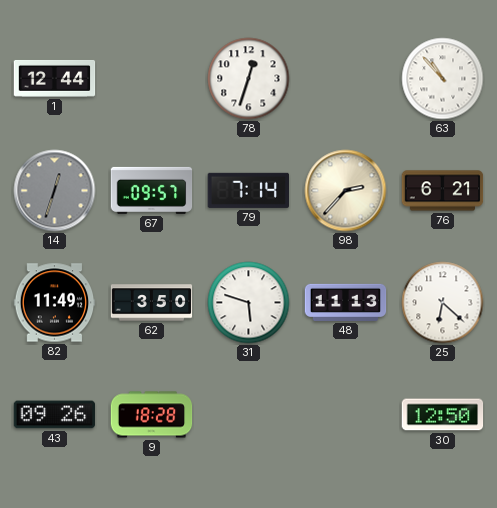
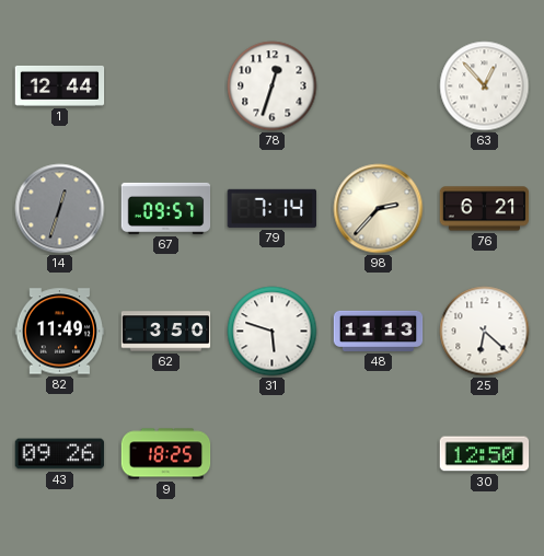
63: 10:53 -> 12:53
9: 18:28 -> 18:25
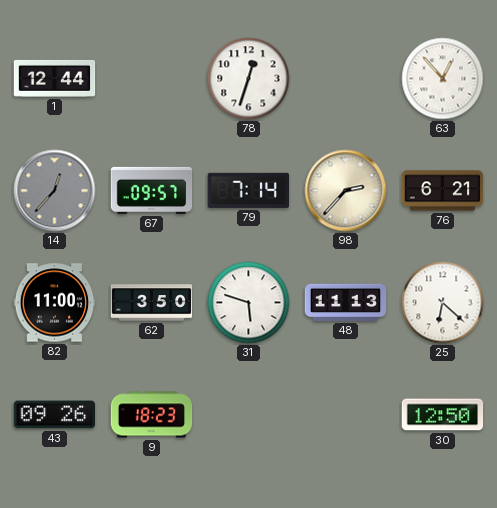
14: 12:33 -> 12:37
82: 11:49 -> 11:00
9: 18:25 -> 18:23
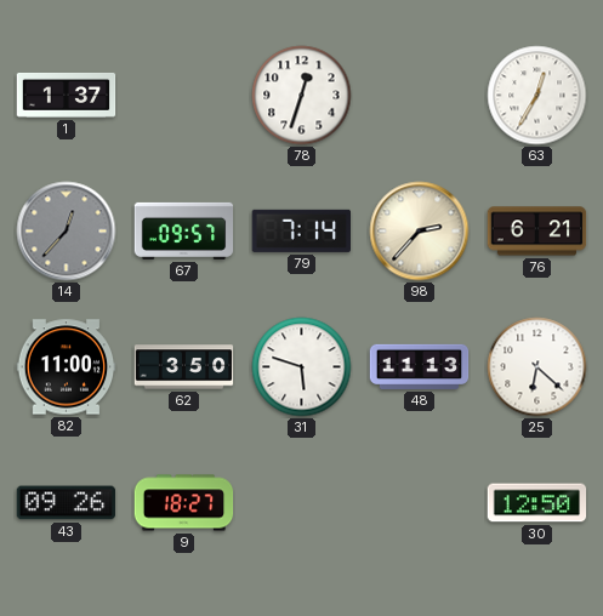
1: 12:44 -> 1:37
63: 12:53 -> 12:35
9: 18:23 -> 18:27
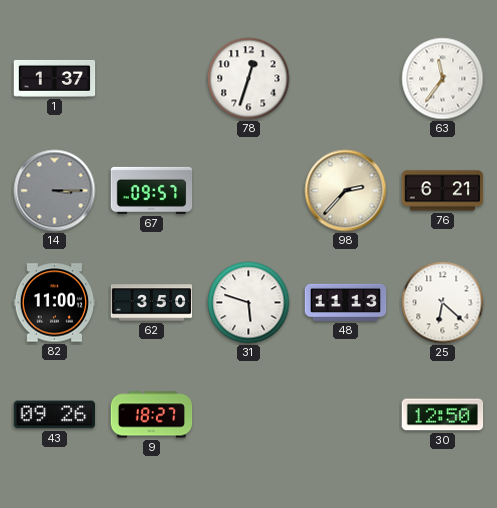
63: 12:35 -> 11:36
14: 12:37 -> 3:15
79: 7:14 -> none
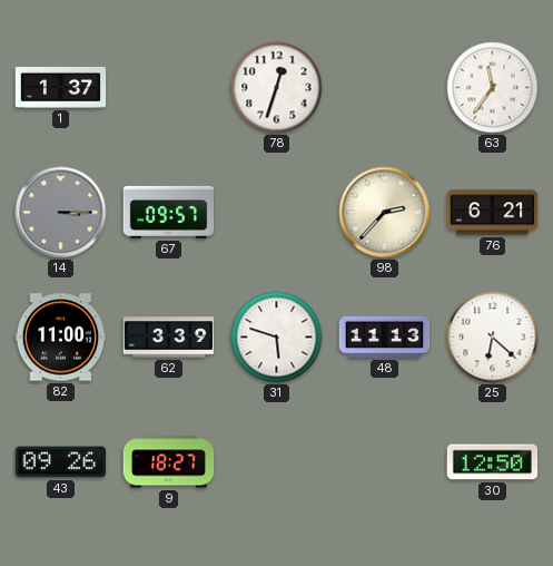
62: 3:50 -> 3:39
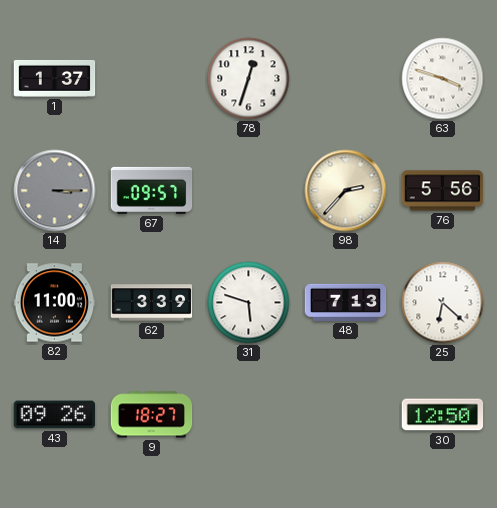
63: 11:36 -> 3:48
76: 6:21 -> 5:56
48: 11:13 -> 7:13
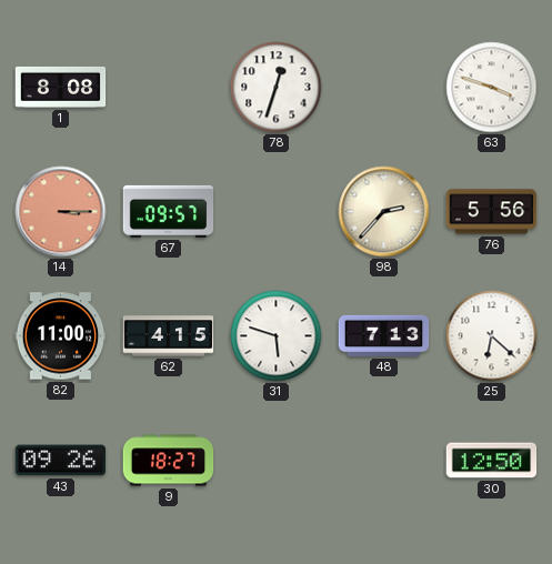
1: 1:37 -> 8:08
14 dial: grey -> salmon
62: 3:39 -> 4:15
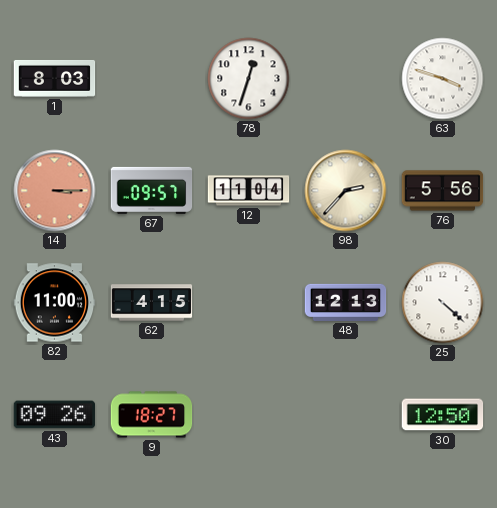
1: 8:08 -> 8:03
12: none -> 11:04
31: 5:48 -> none
48: 7:13 -> 12:13
25: 6:22 -> 4:22
